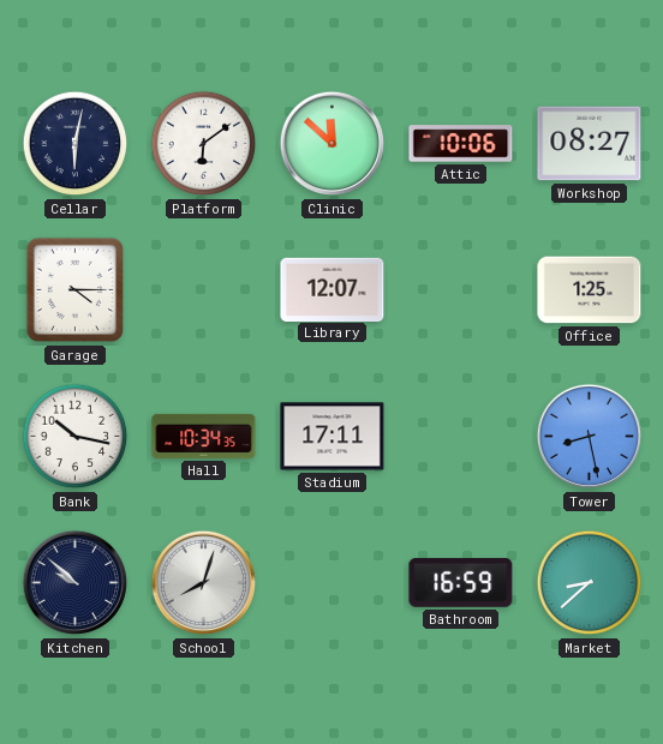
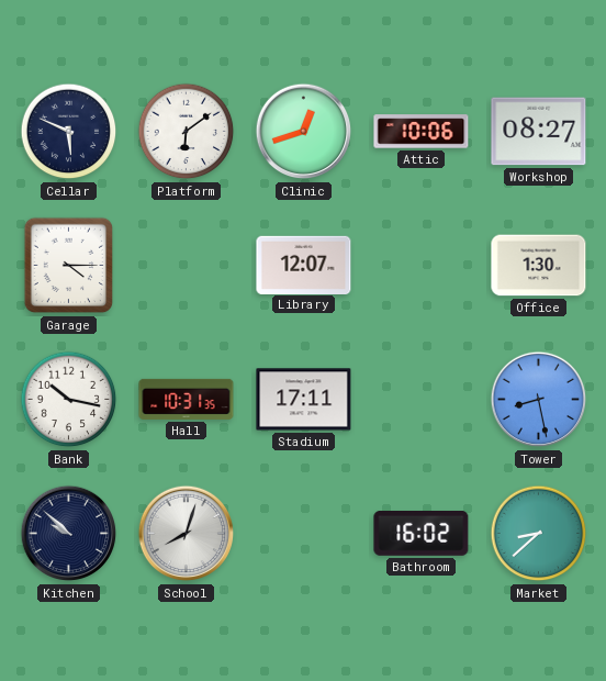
Cellar: 6:02 -> 5:49
Clinic: 11:52 -> 12:42
Office: 1:25 -> 1:30
Hall: 10:34 -> 10:31
Bathroom: 16:59 -> 16:02
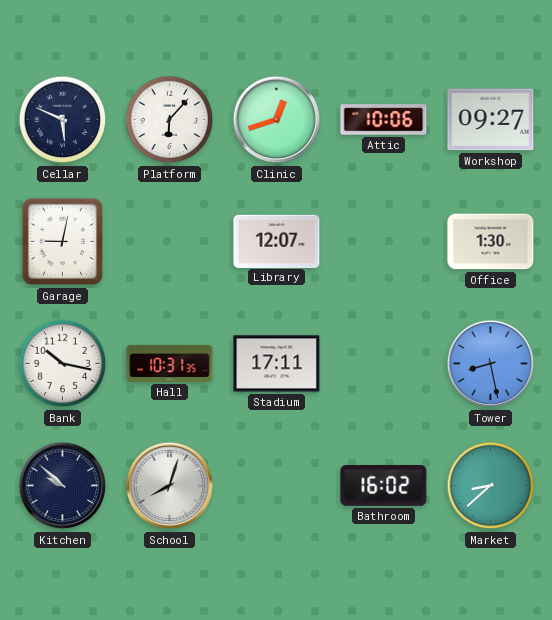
Platform: 6:09 -> 6:07
Workshop: 08:27 -> 09:27
Garage: 4:15 -> 9:02
